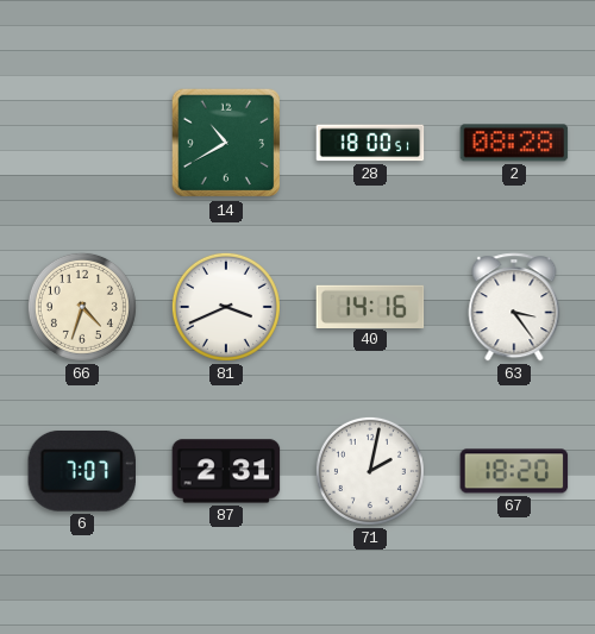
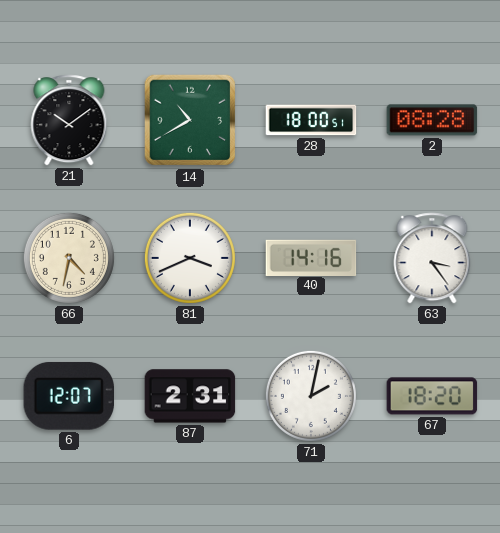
21: none -> 10:09
66: 4:33 -> 4:32
6: 7:07 -> 12:07
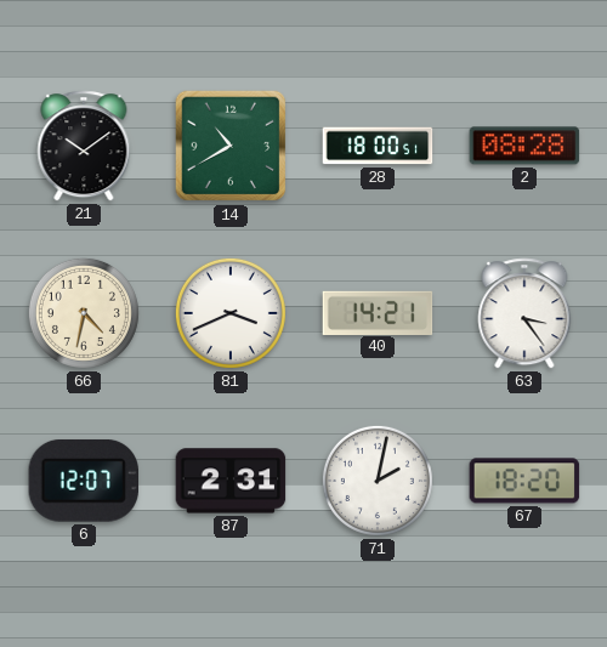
40: 14:16 -> 14:21
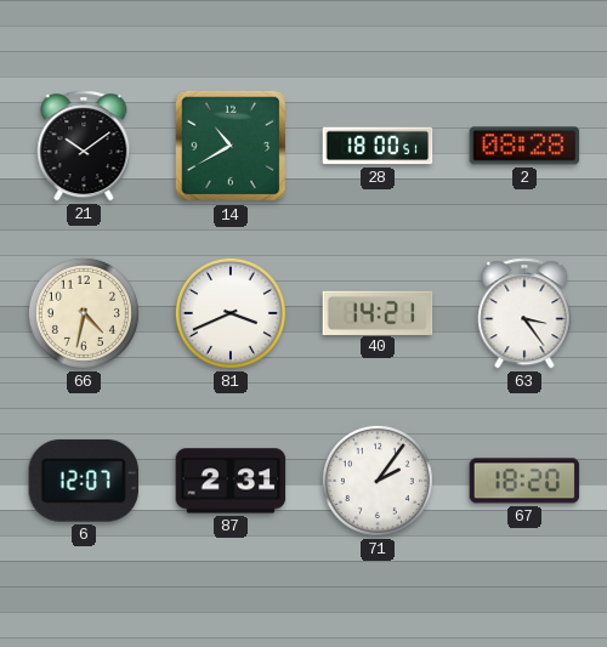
71: 2:02 -> 2:06
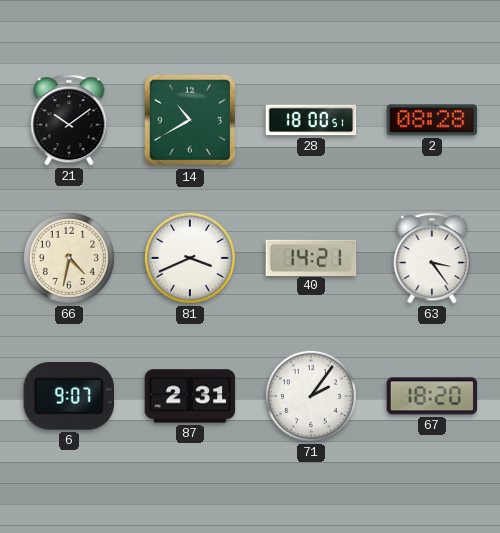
6: 12:07 -> 9:07
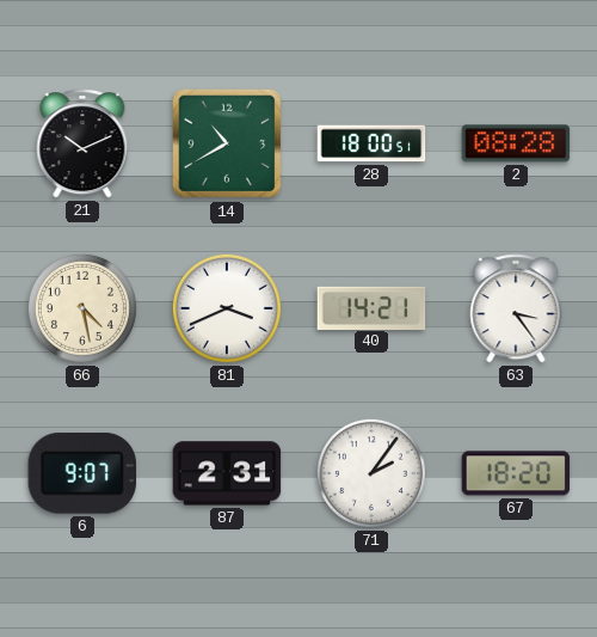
21: 10:09 -> 10:11
66: 4:32 -> 4:28
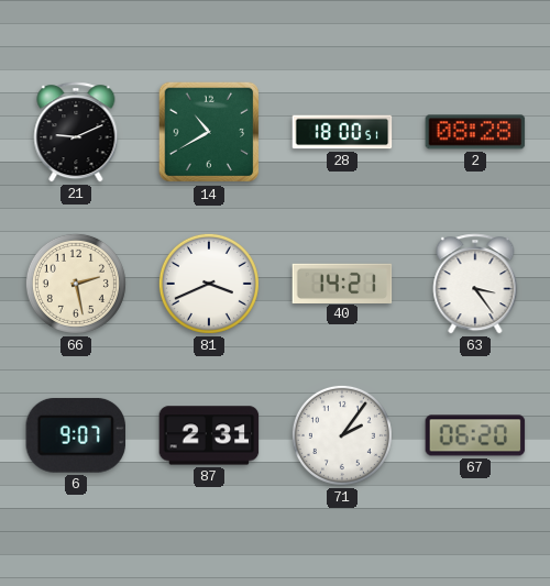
21: 10:11 -> 9:11
66: 4:28 -> 2:28
67: 18:20 -> 06:20
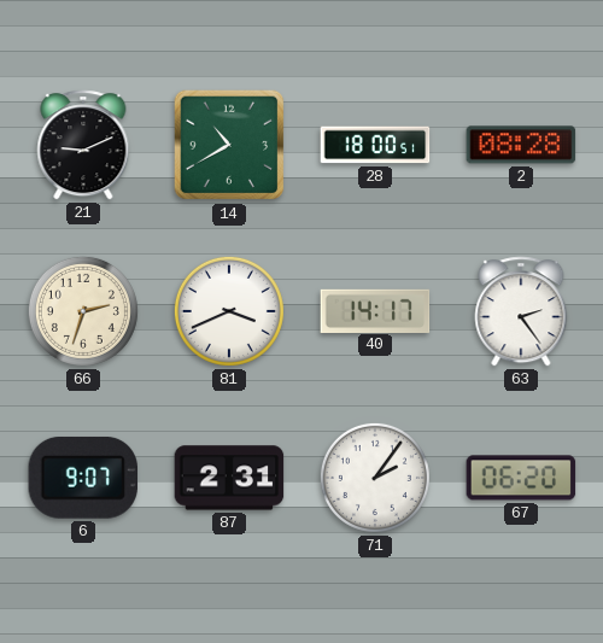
66: 2:28 -> 2:33
40: 14:21 -> 14:17
63: 3:24 -> 2:24
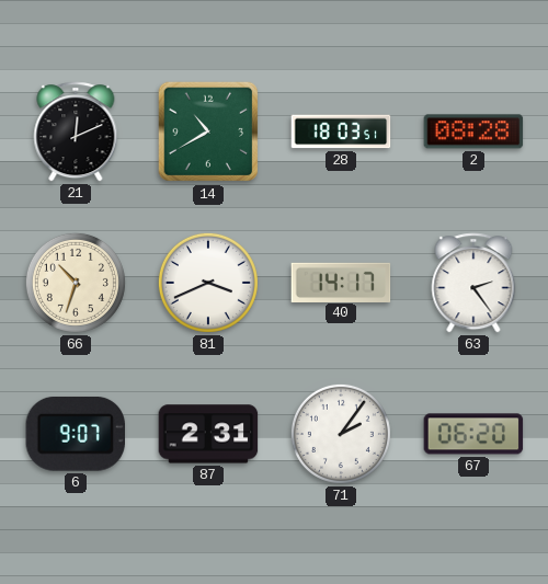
21: 9:11 -> 12:11
28: 18:00 -> 18:03
66: 2:33 -> 10:33
